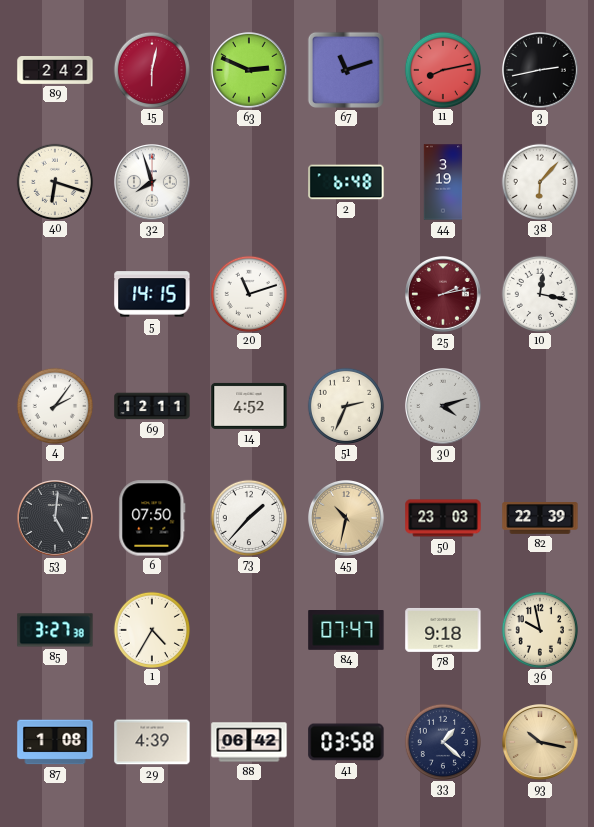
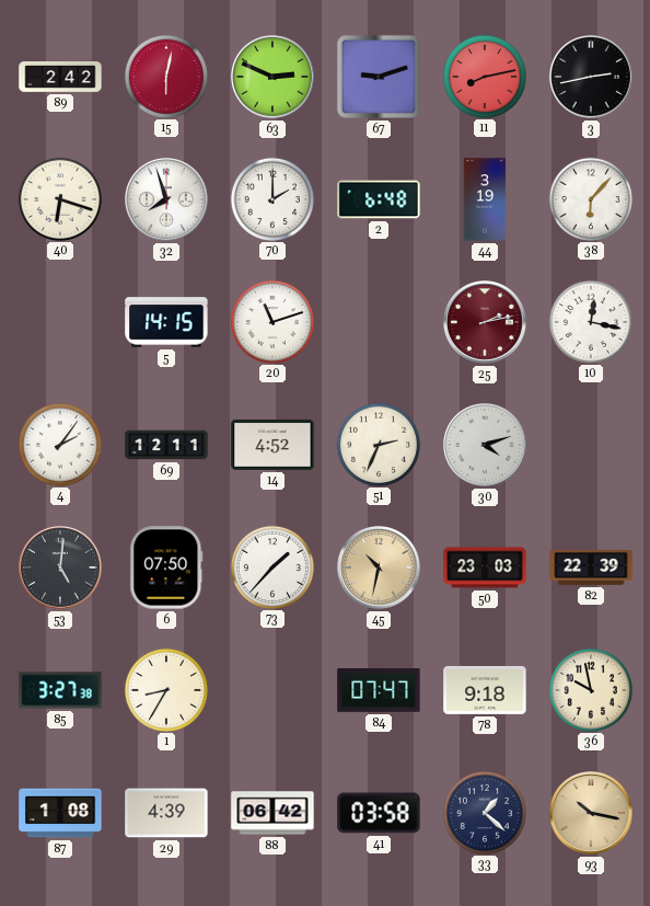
67: 11:12 -> 9:12
70: none -> 2:00
1: 4:35 -> 8:35
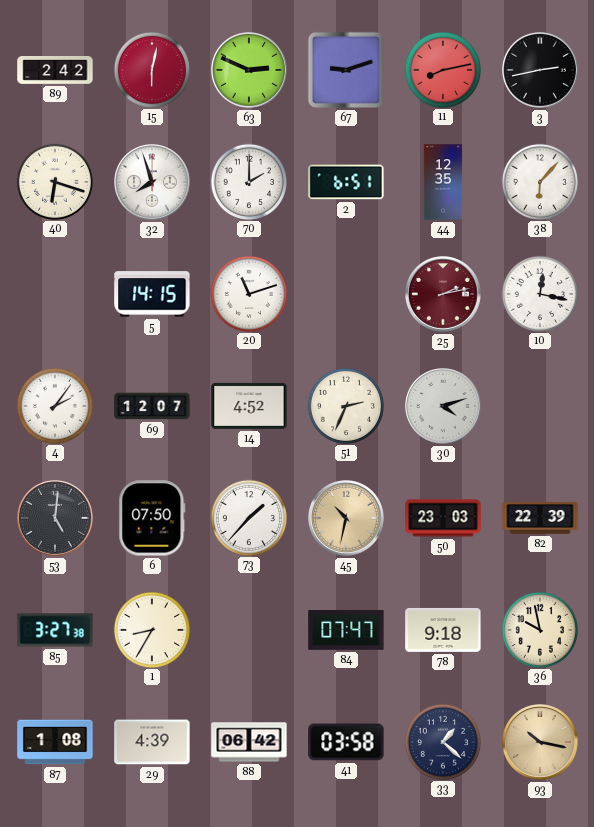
2: 6:48 -> 6:51
44: 3:19 -> 12:35
69: 12:11 -> 12:07
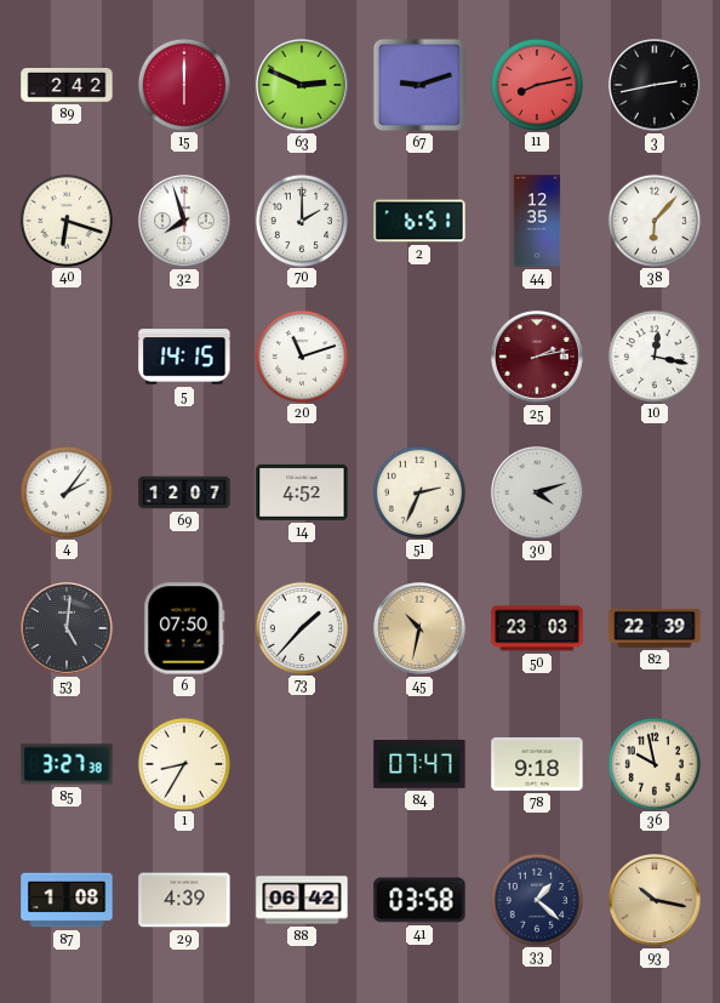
15: 6:02 -> 6:00
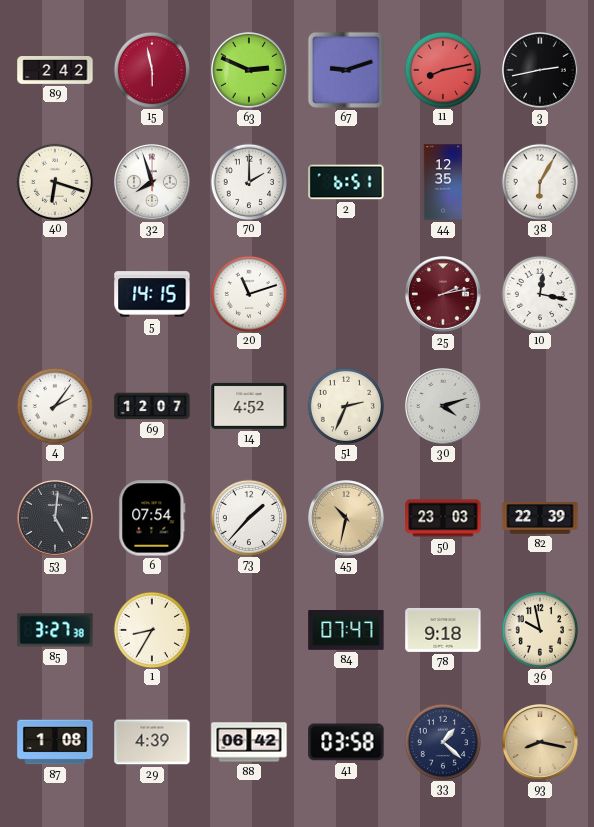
15: 6:00 -> 5:58
38: 6:07 -> 6:05
6: 07:50 -> 07:54
93: 10:17 -> 8:17
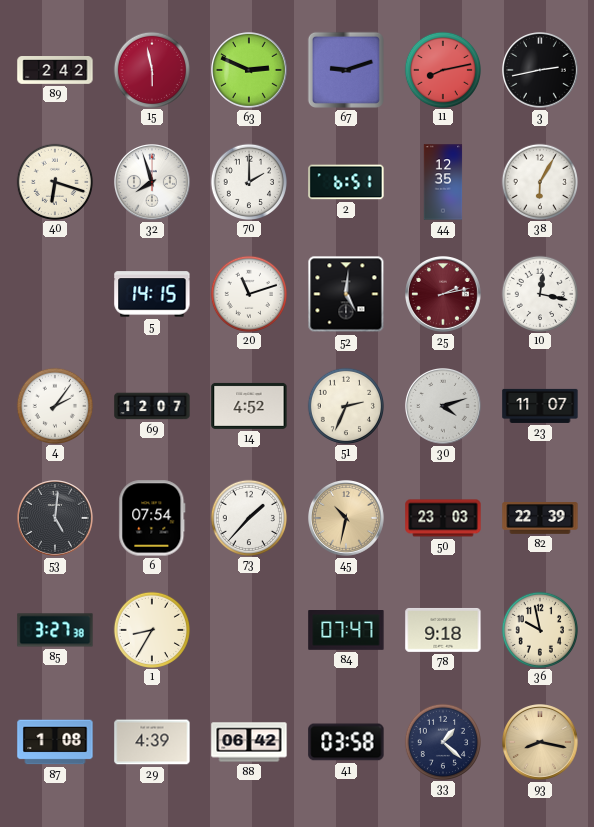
52: none -> 5:01
23: none -> 11:07
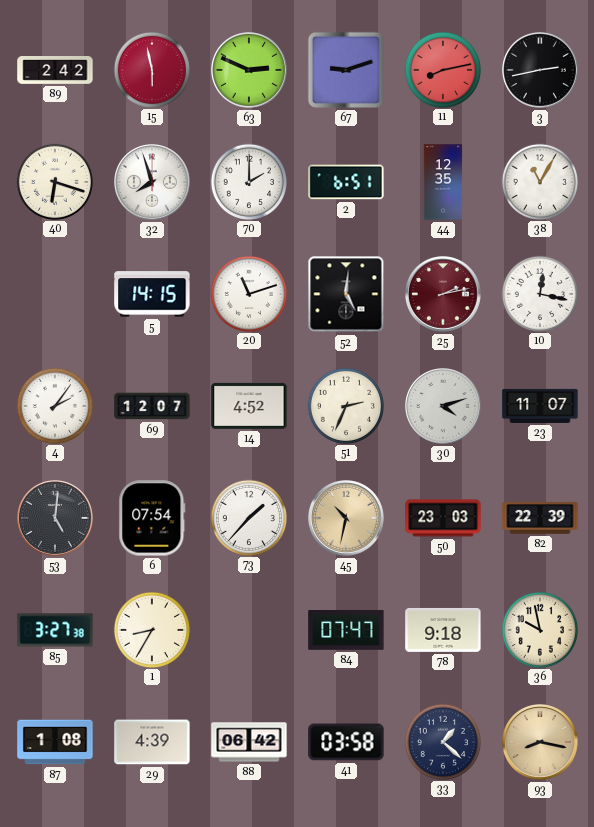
38: 6:05 -> 11:05
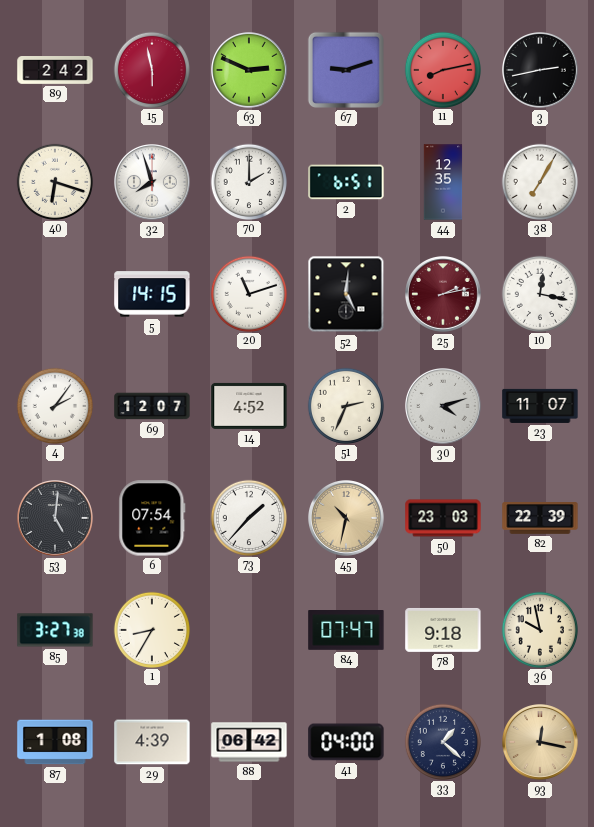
38: 11:05 -> 7:05
41: 03:58 -> 04:00
93: 8:17 -> 12:17
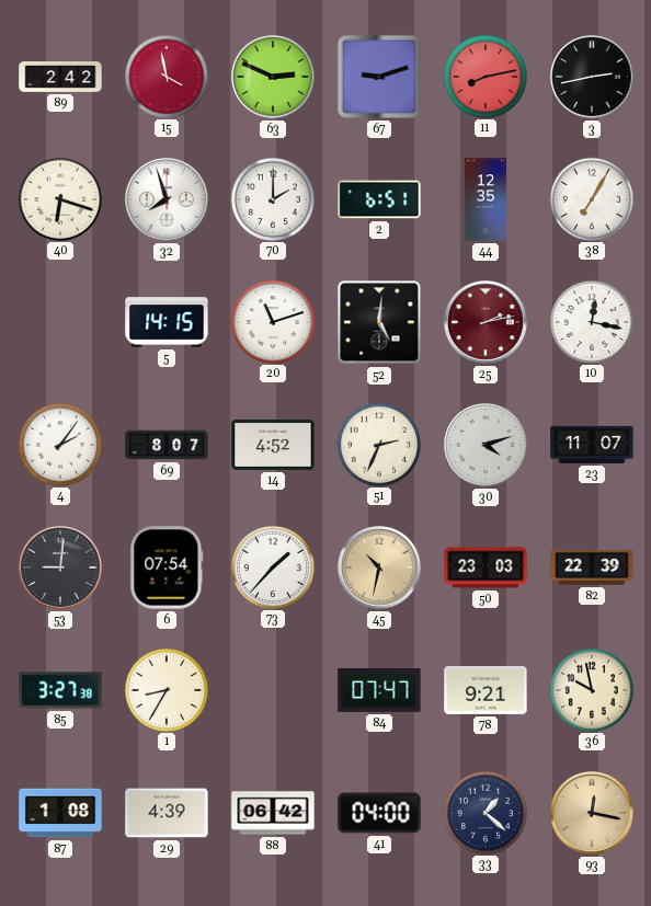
15: 5:58 -> 3:58
69: 12:07 -> 8:07
53: 5:01 -> 9:01
78: 9:18 -> 9:21
